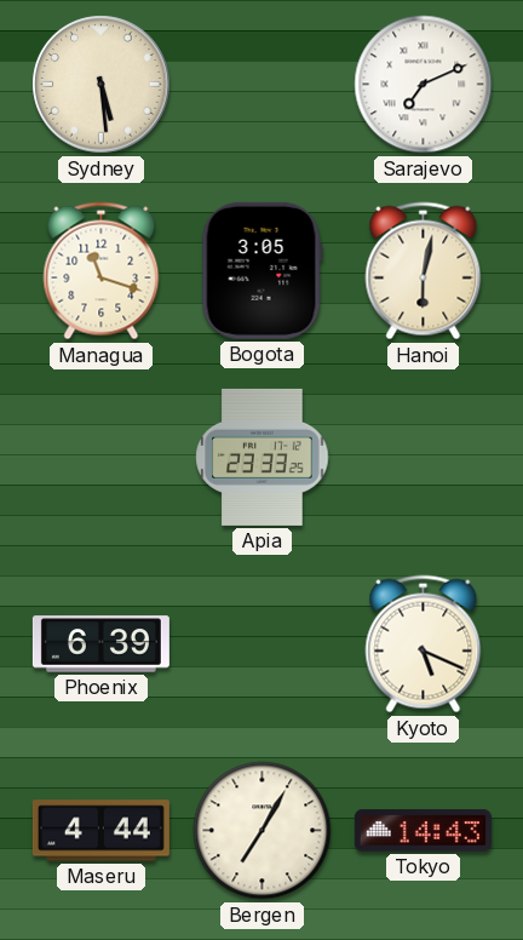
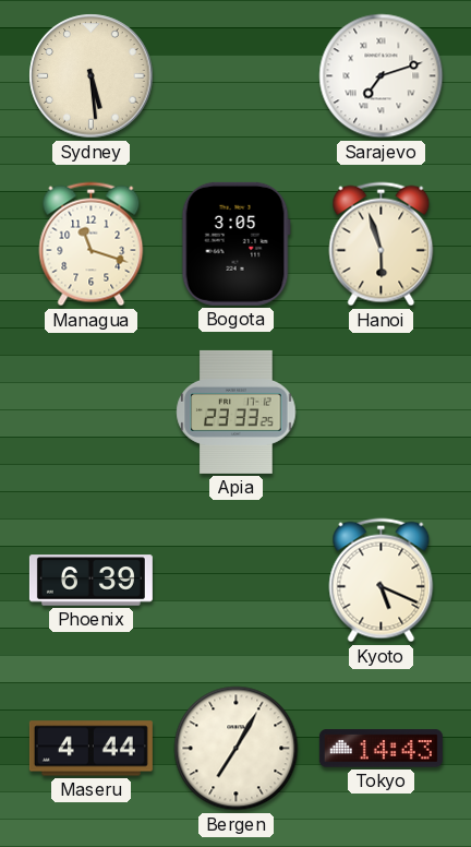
Sarajevo: 7:11 -> 7:12
Hanoi: 6:02 -> 5:57
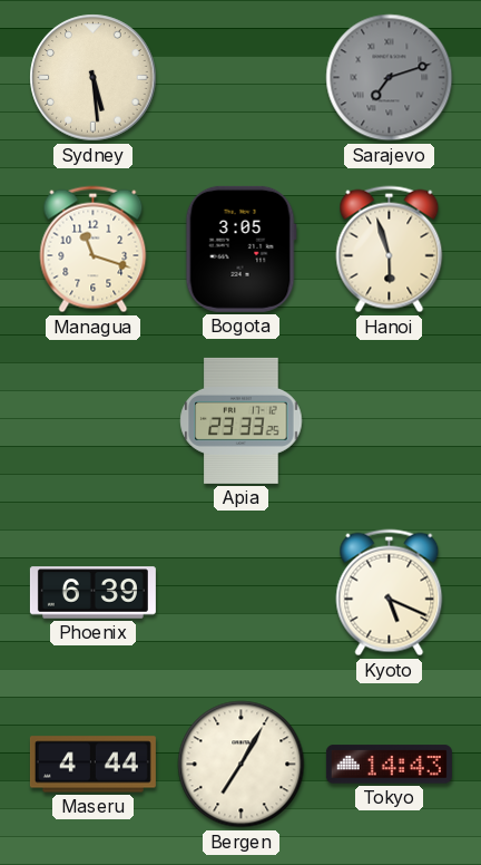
Sarajevo dial: white -> grey
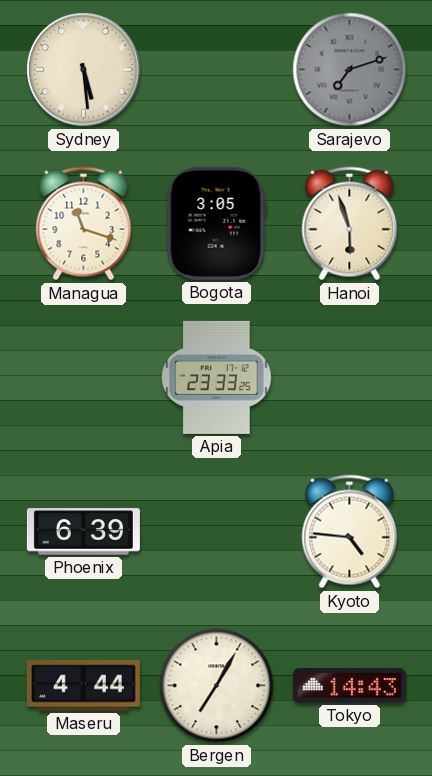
Kyoto: 5:19 -> 4:46
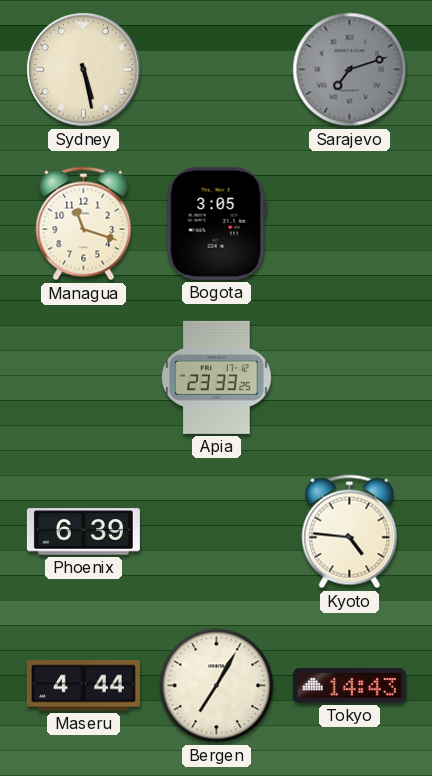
Sydney: 5:29 -> 5:28
Hanoi: 5:57 -> none
